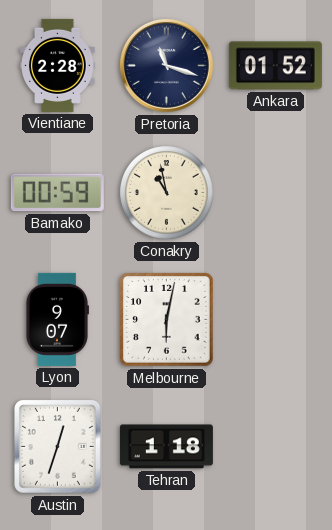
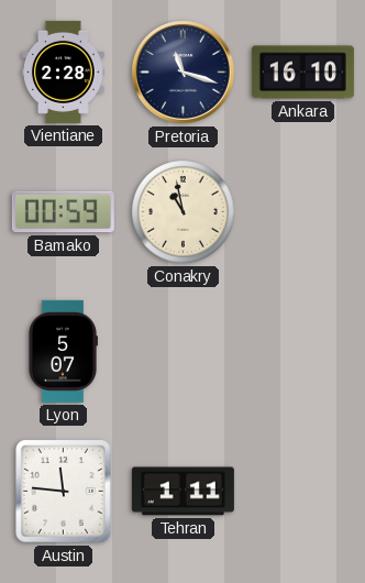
Ankara: 01:52 -> 16:10
Lyon: 9:07 -> 5:07
Melbourne: 6:02 -> none
Austin: 12:33 -> 11:46
Tehran: 1:18 -> 1:11
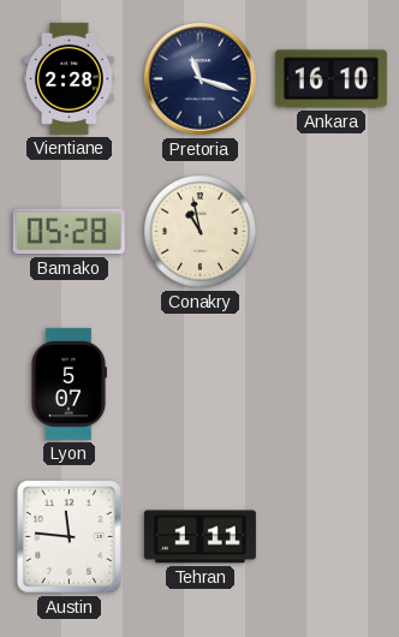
Bamako: 00:59 -> 05:28
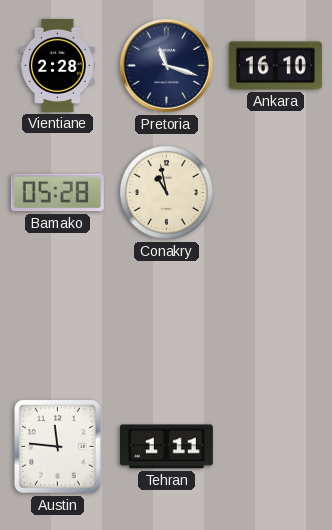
Lyon: 5:07 -> none
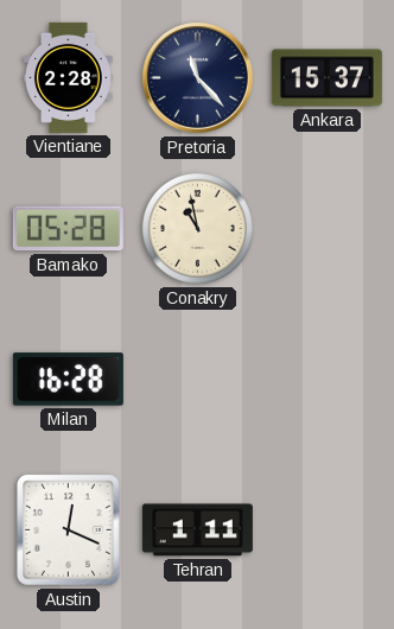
Pretoria: 11:18 -> 11:23
Ankara: 16:10 -> 15:37
Milan: none -> 16:28
Austin: 11:46 -> 12:19
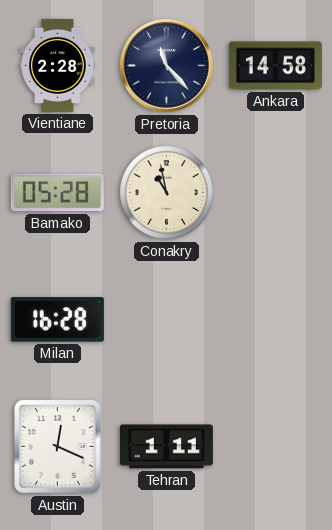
Ankara: 15:37 -> 14:58
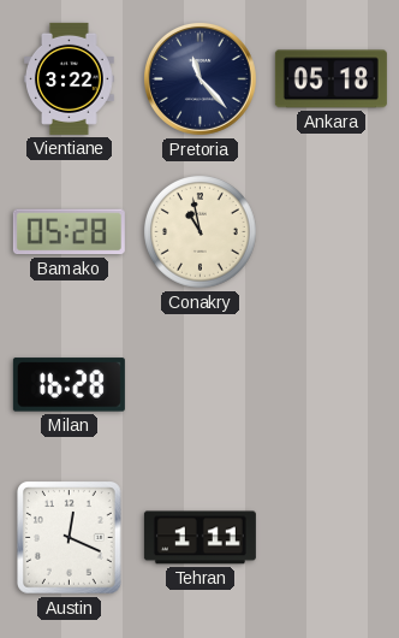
Vientiane: 2:28 -> 3:22
Ankara: 14:58 -> 05:18
